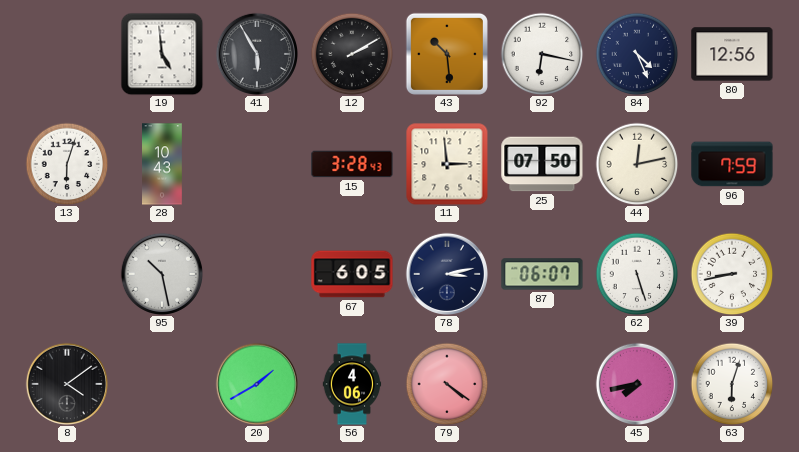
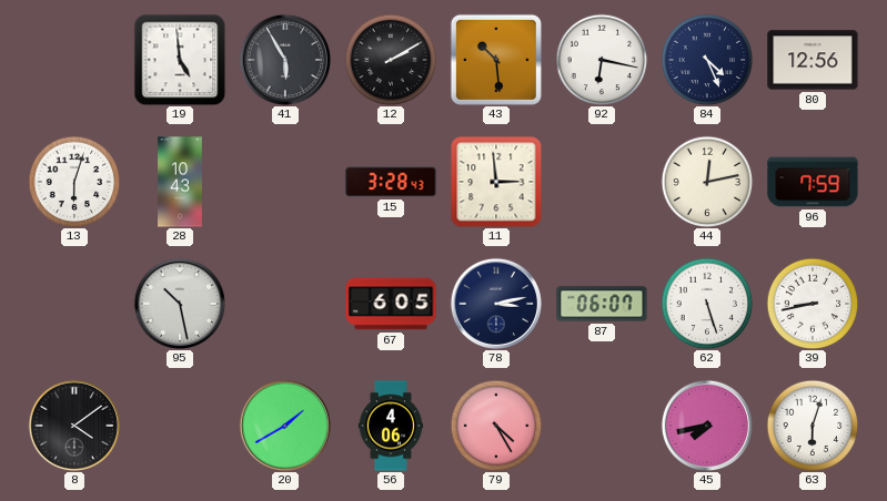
25: 07:50 -> none
79: 4:21 -> 4:25
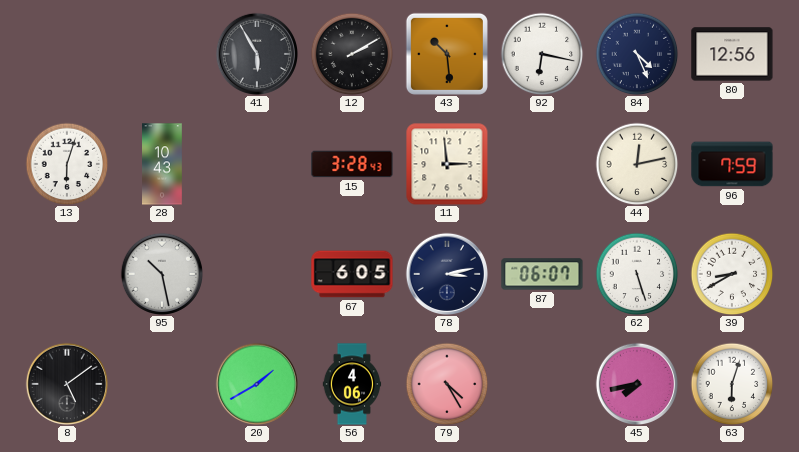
19: 4:59 -> none
39: 8:43 -> 8:40
8: 4:09 -> 5:09
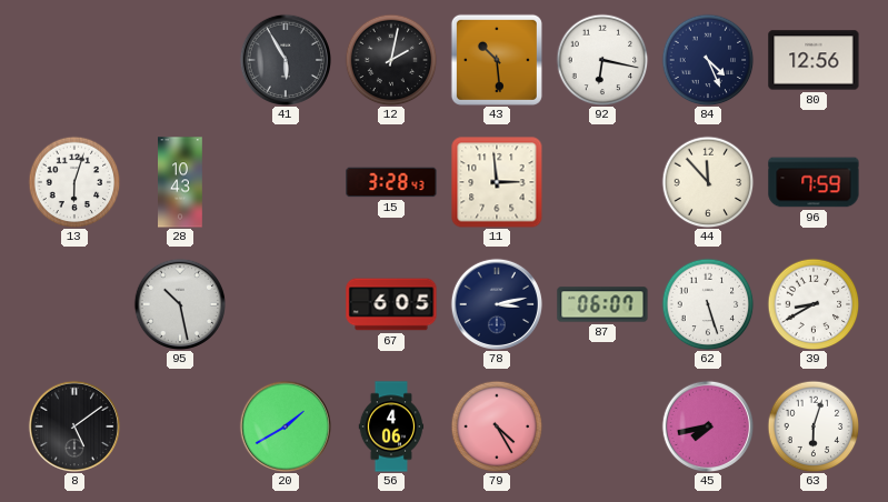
12: 2:10 -> 2:02
44: 12:13 -> 11:53
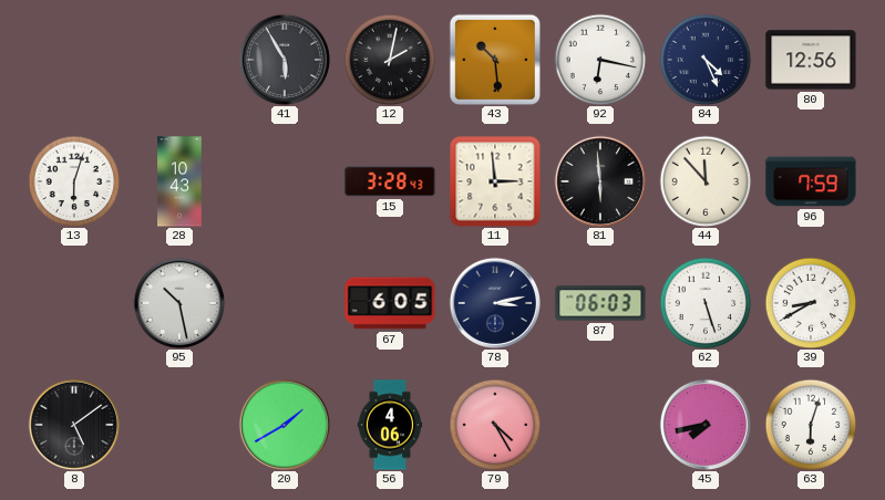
81: none -> 5:59
87: 06:07 -> 06:03
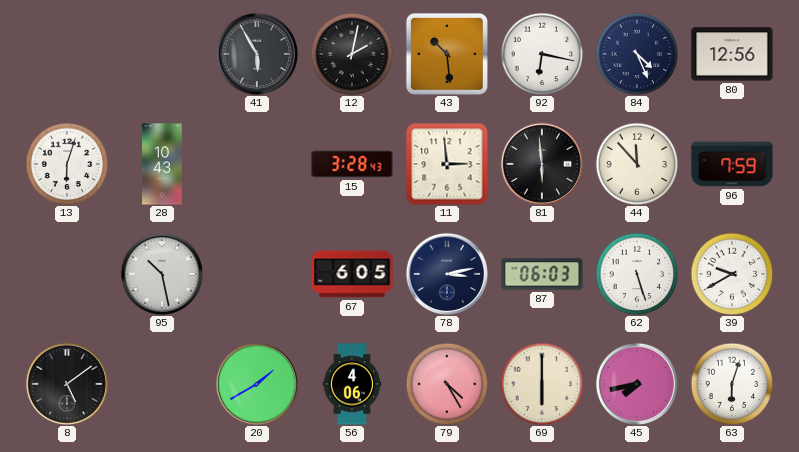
39: 8:40 -> 9:40
69: none -> 6:00
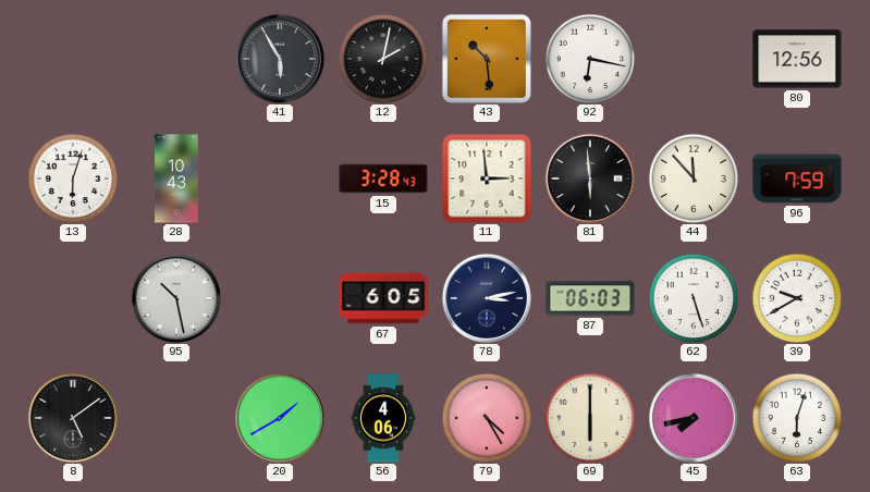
84: 4:26 -> none
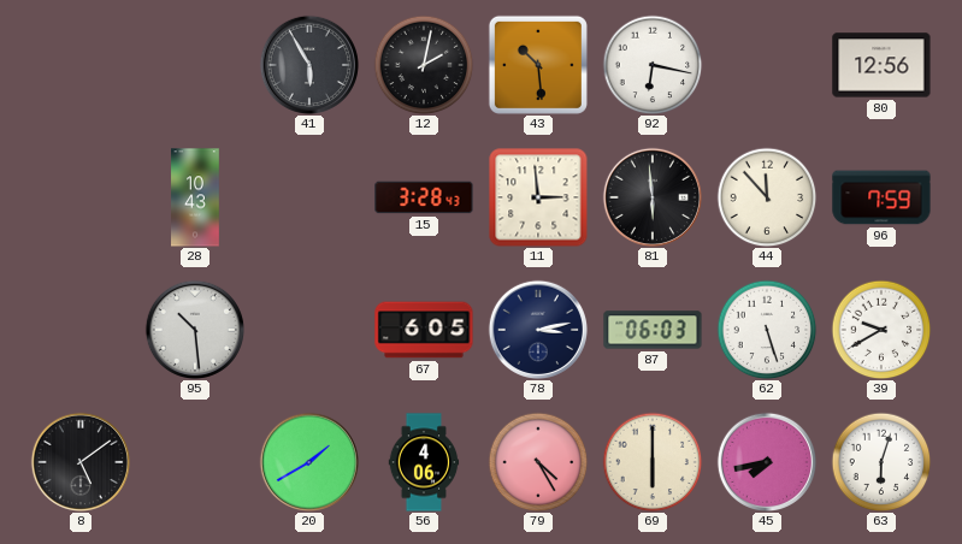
13: 6:03 -> none
95: 10:28 -> 10:29
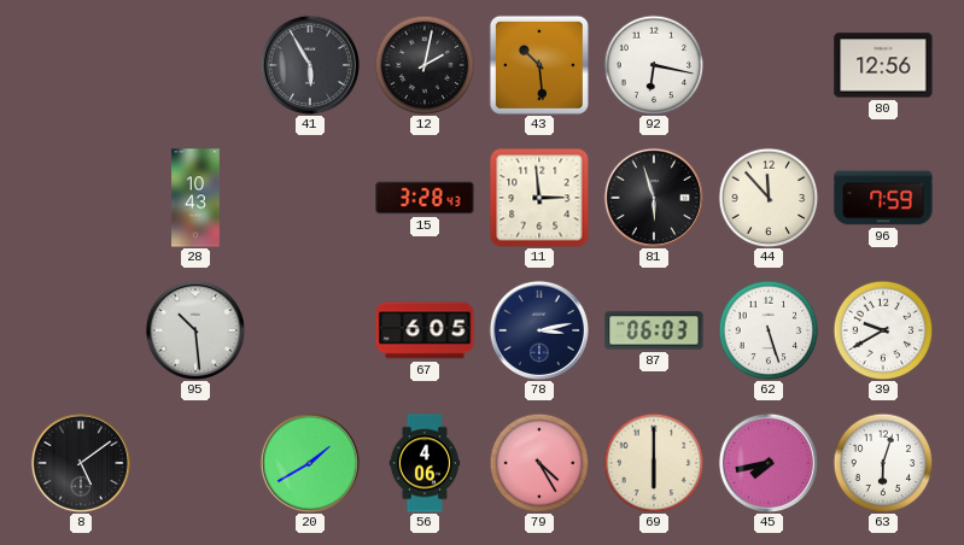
81: 5:59 -> 5:57
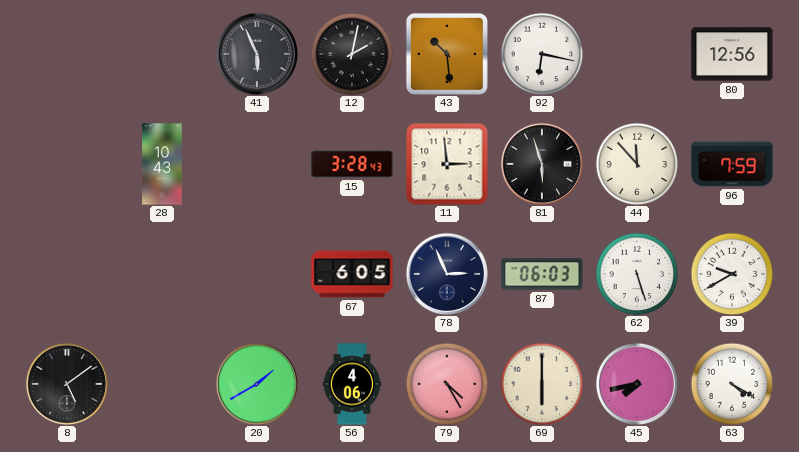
41: 5:55 -> 5:56
95: 10:29 -> none
78: 3:13 -> 2:56
63: 6:03 -> 4:20
